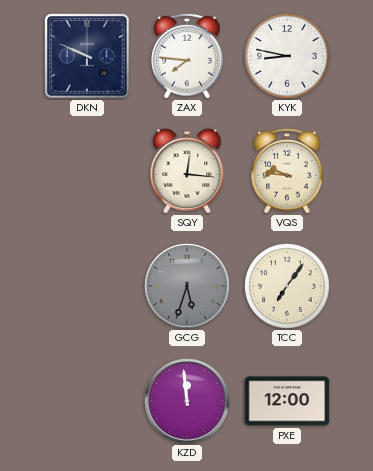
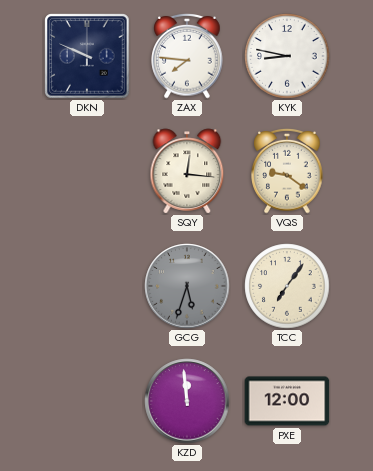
VQS: 9:46 -> 9:21
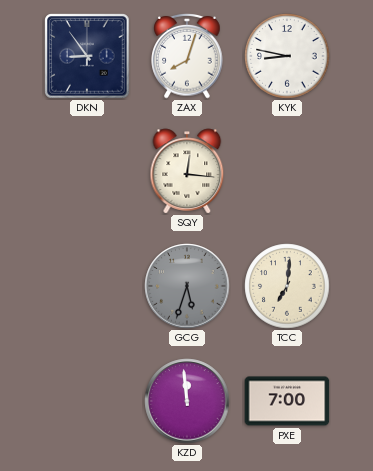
DKN: 9:49 -> 8:54
ZAX: 7:46 -> 8:03
VQS: 9:21 -> none
TCC: 7:06 -> 7:01
PXE: 12:00 -> 7:00
